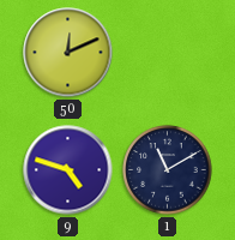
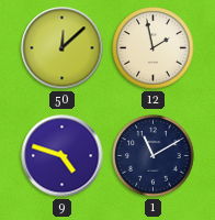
50: 12:11 -> 12:08
12: none -> 1:58
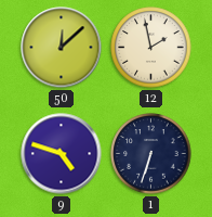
1: 11:10 -> 6:33
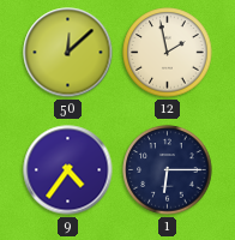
9: 4:48 -> 4:36
1: 6:33 -> 6:15
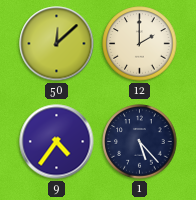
12: 1:58 -> 2:00
1: 6:15 -> 5:23
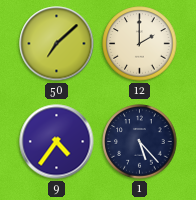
50: 12:08 -> 7:08
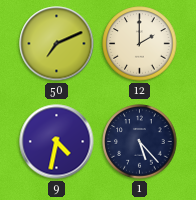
50: 7:08 -> 7:11
9: 4:36 -> 4:32
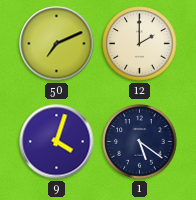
9: 4:32 -> 4:03
1: 5:23 -> 5:21
